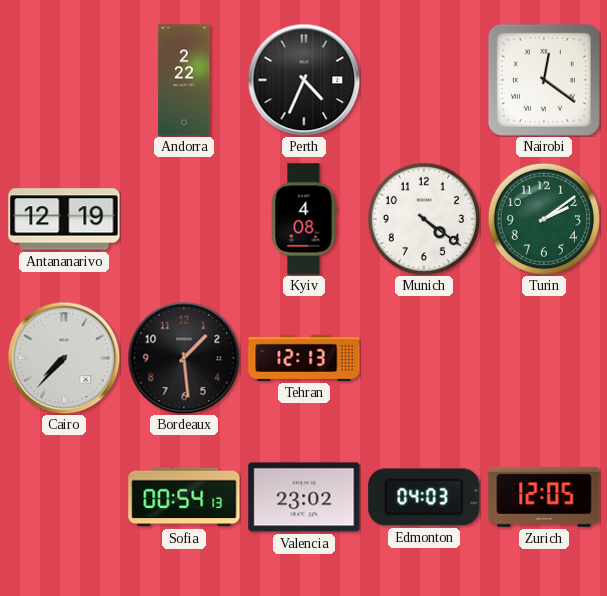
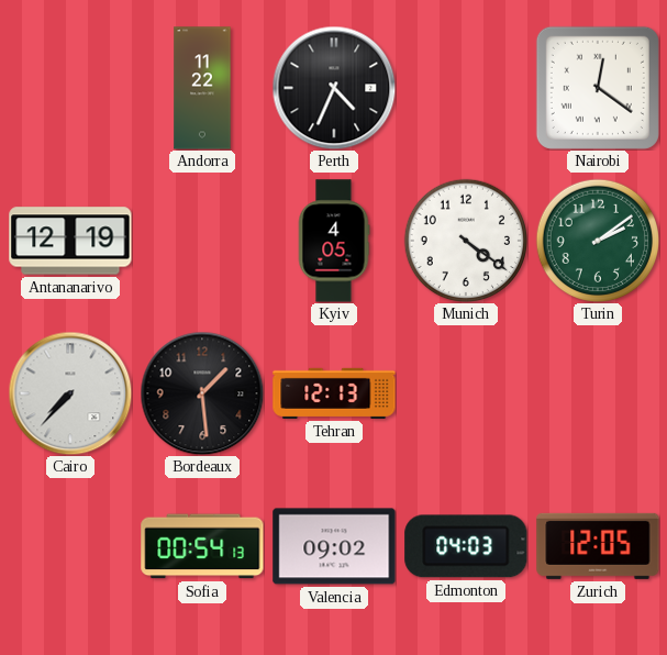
Andorra: 2:22 -> 11:22
Kyiv: 4:08 -> 4:05
Valencia: 23:02 -> 09:02
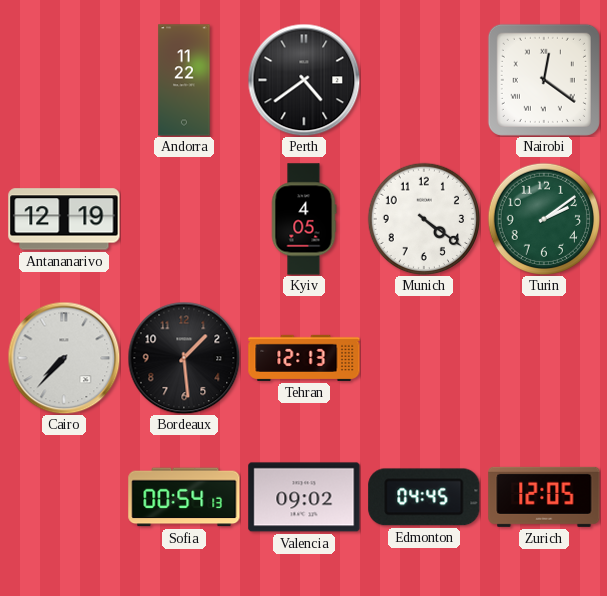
Perth: 4:34 -> 4:39
Edmonton: 04:03 -> 04:45
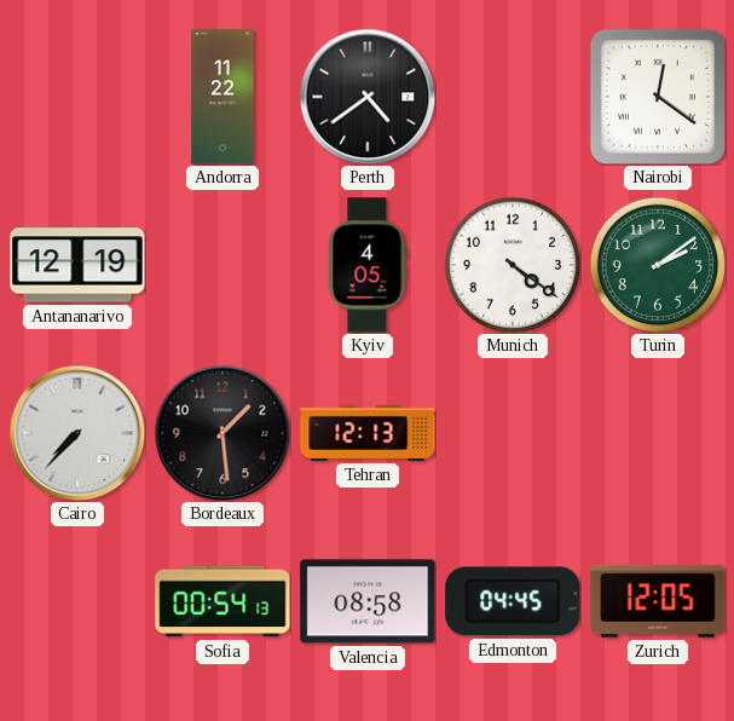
Valencia: 09:02 -> 08:58
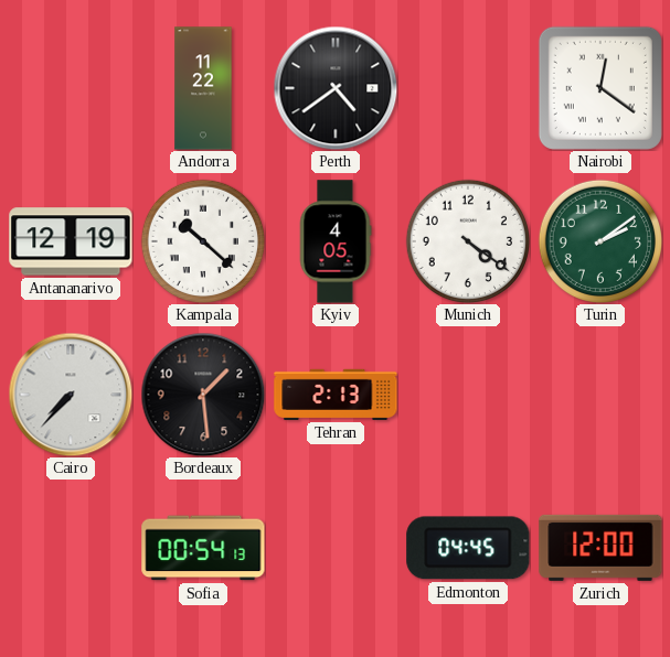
Kampala: none -> 10:22
Tehran: 12:13 -> 2:13
Valencia: 08:58 -> none
Zurich: 12:05 -> 12:00
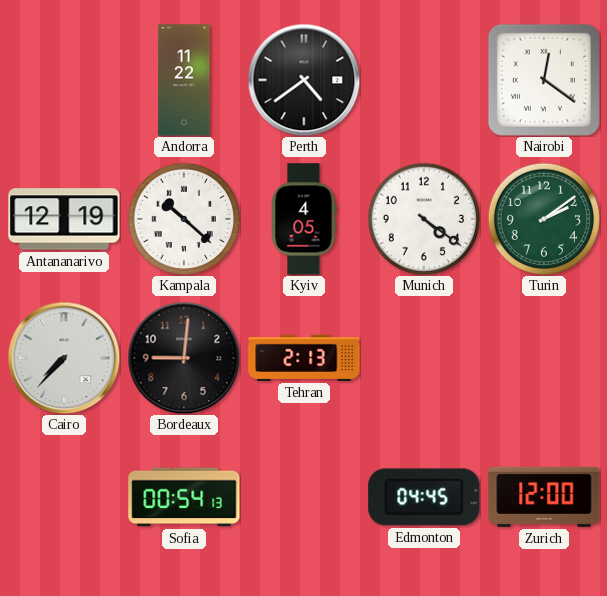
Bordeaux: 1:29 -> 9:01
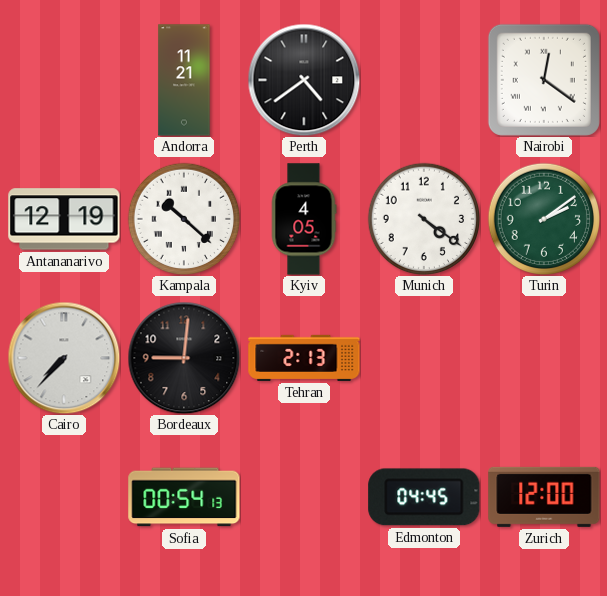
Andorra: 11:22 -> 11:21
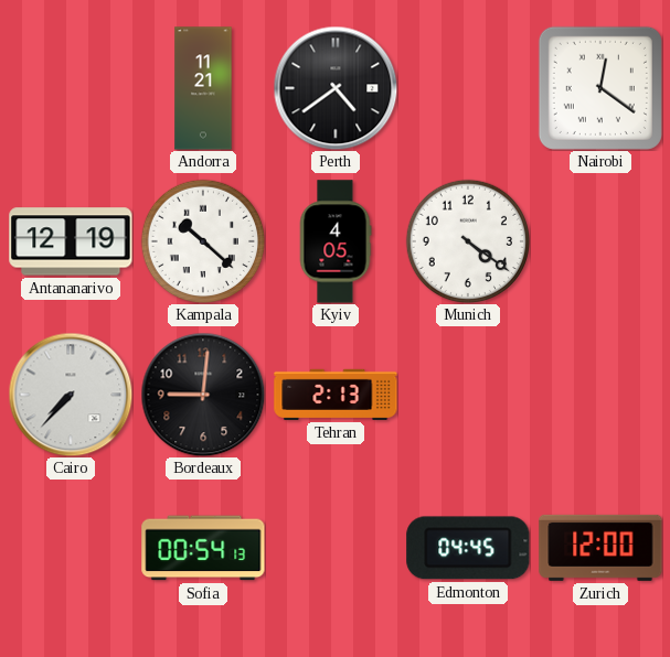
Turin: 2:09 -> none
